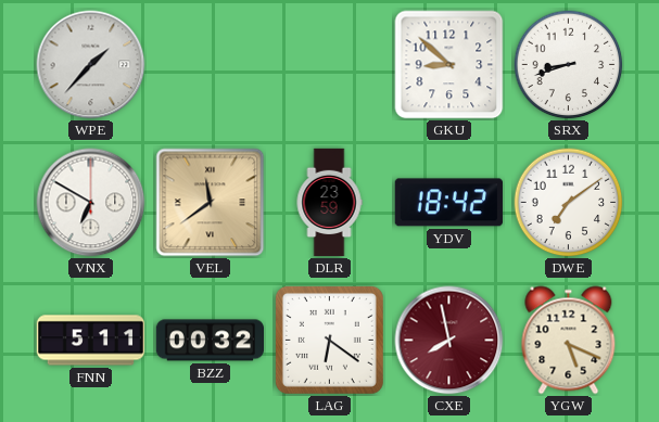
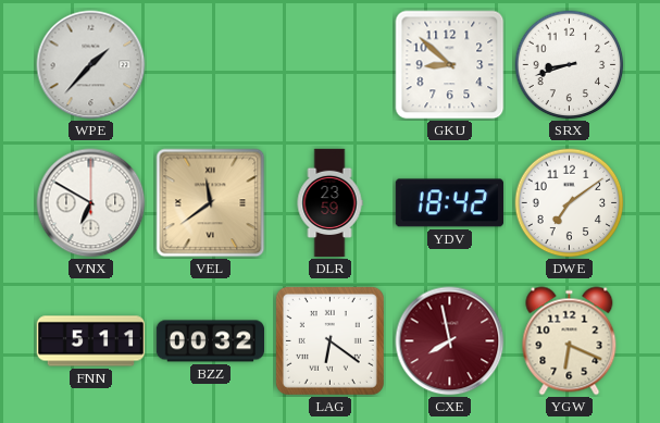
YGW: 5:19 -> 6:19
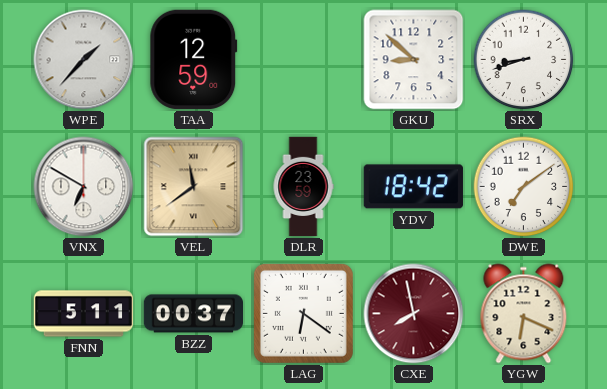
TAA: none -> 12:59
BZZ: 00:32 -> 00:37
